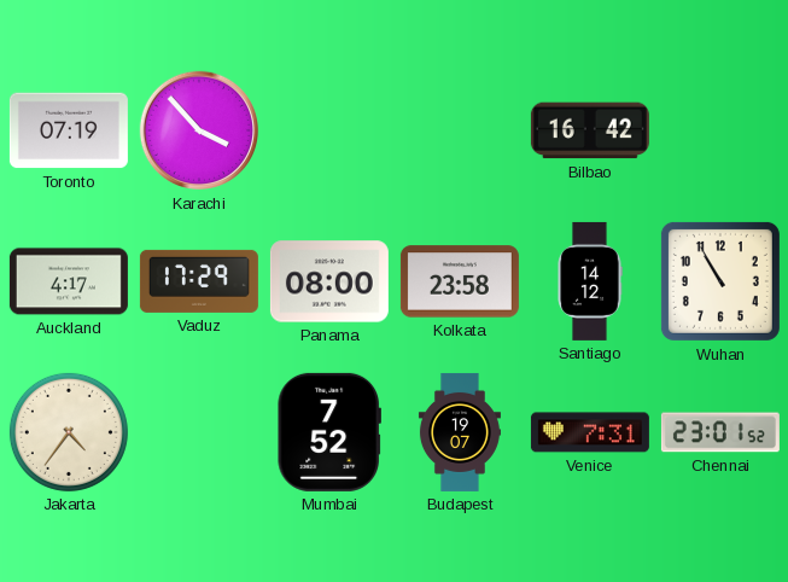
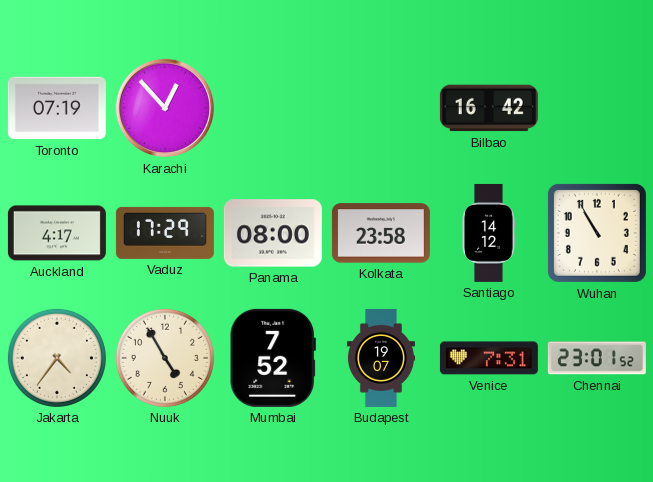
Karachi: 3:53 -> 12:53
Nuuk: none -> 4:55
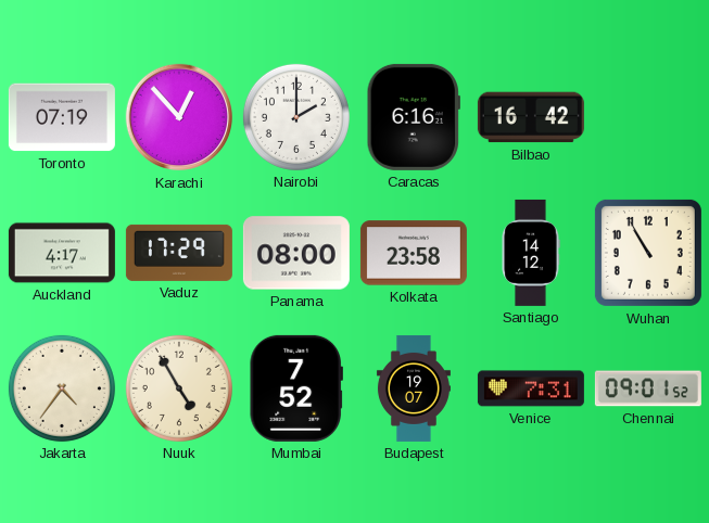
Nairobi: none -> 2:00
Caracas: none -> 6:16
Chennai: 23:01 -> 09:01
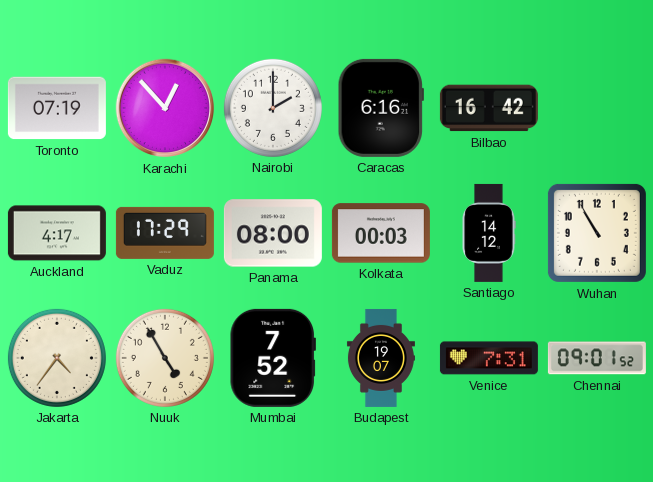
Kolkata: 23:58 -> 00:03
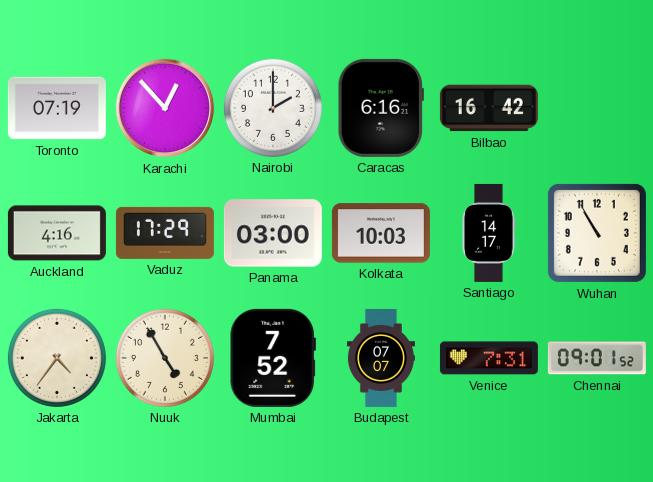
Auckland: 4:17 -> 4:16
Panama: 08:00 -> 03:00
Kolkata: 00:03 -> 10:03
Santiago: 14:12 -> 14:17
Budapest: 19:07 -> 07:07
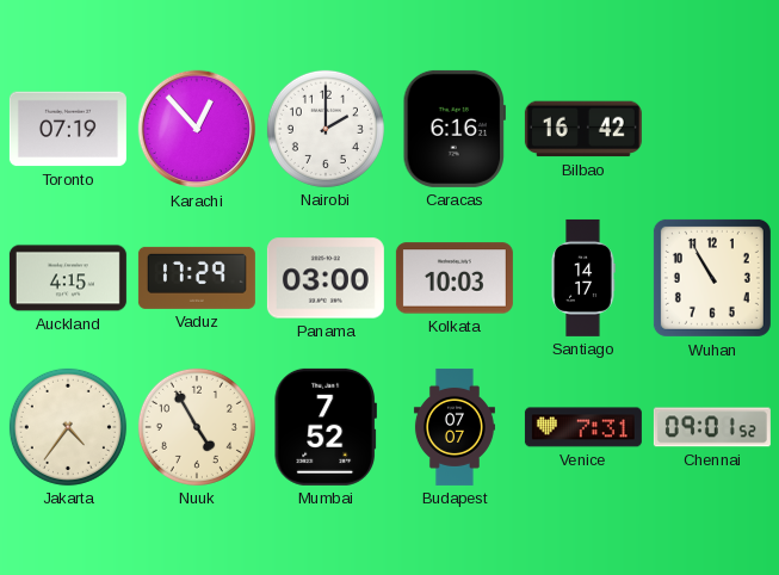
Auckland: 4:16 -> 4:15
